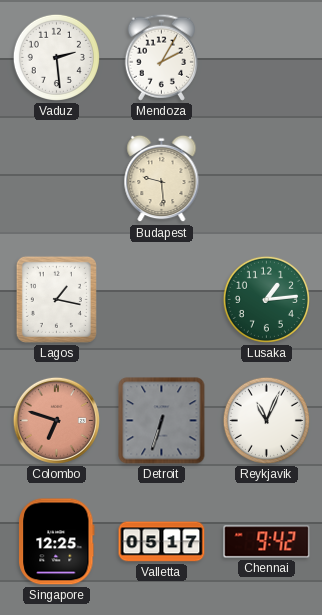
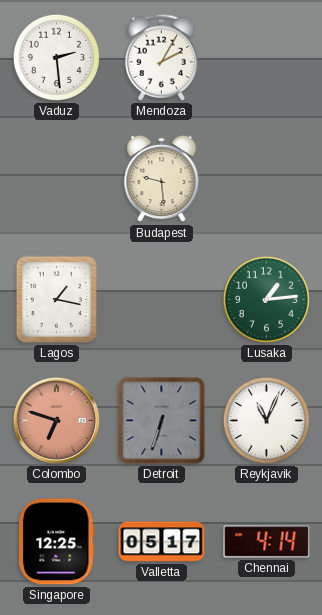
Chennai: 9:42 -> 4:14
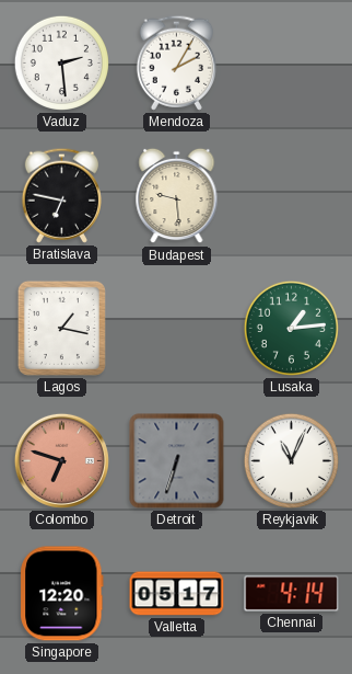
Bratislava: none -> 6:47
Singapore: 12:25 -> 12:20
